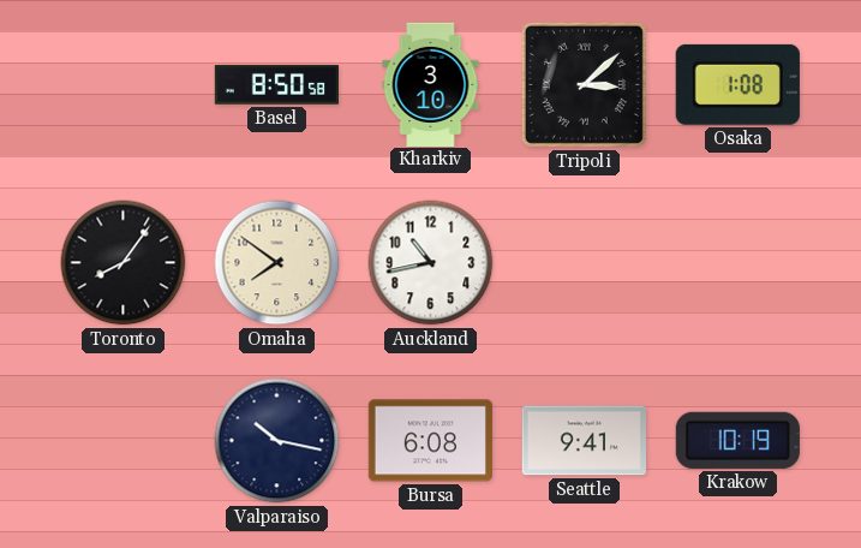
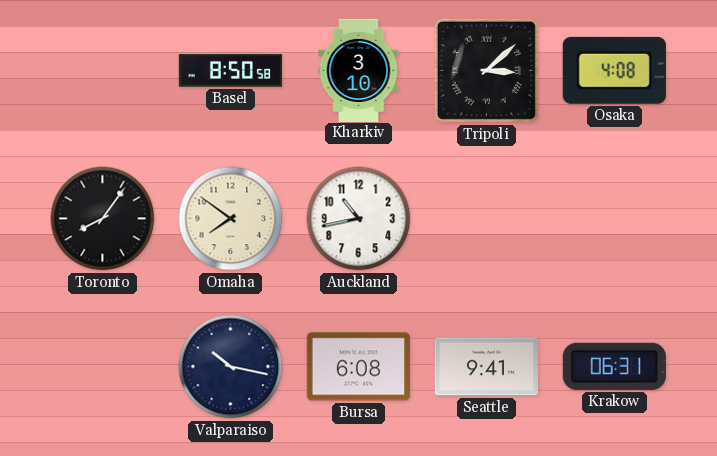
Osaka: 1:08 -> 4:08
Krakow: 10:19 -> 06:31
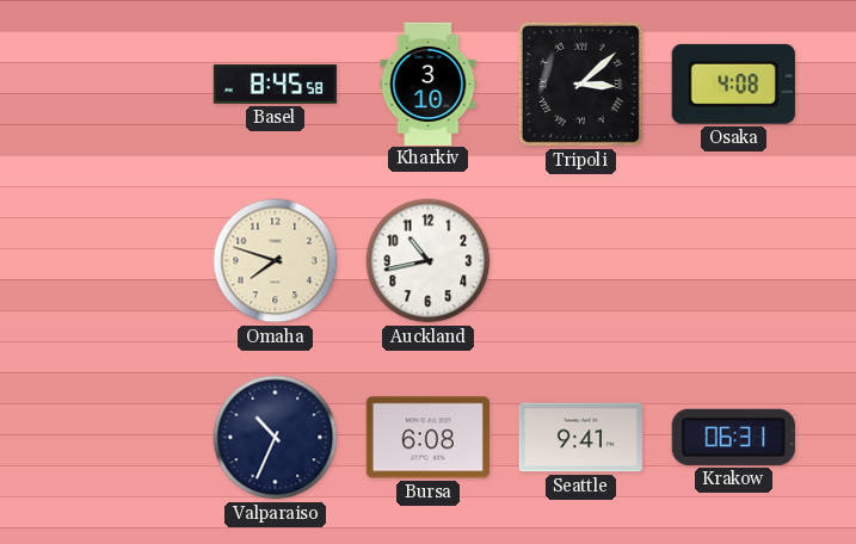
Basel: 8:50 -> 8:45
Toronto: 8:06 -> none
Omaha: 7:51 -> 7:48
Valparaiso: 10:17 -> 10:34
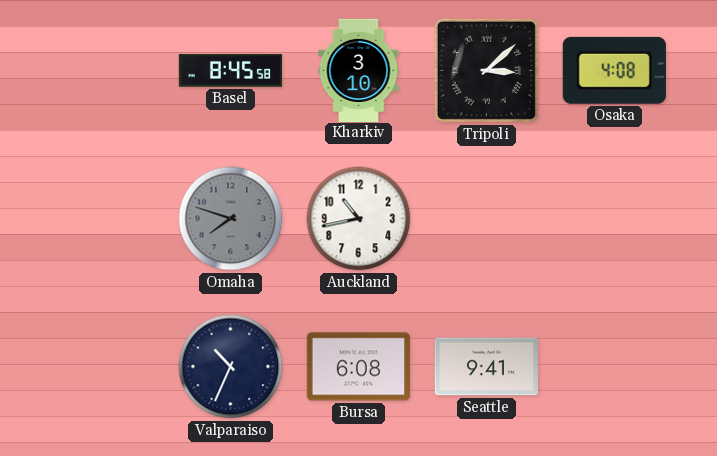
Omaha dial: cream -> grey
Krakow: 06:31 -> none
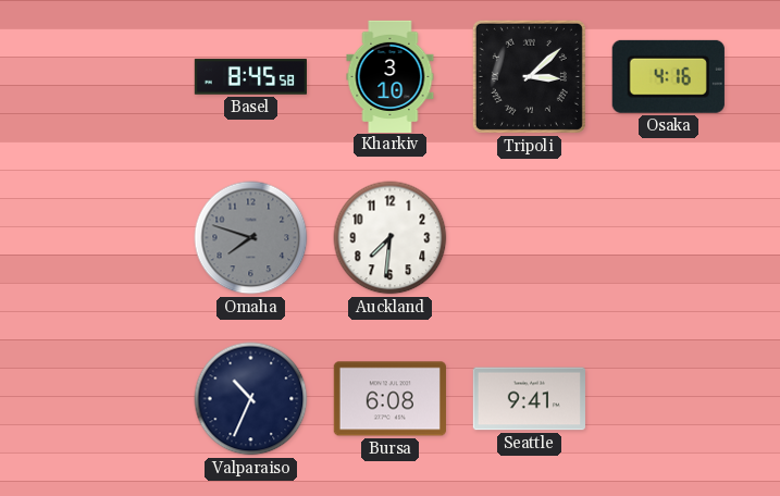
Osaka: 4:08 -> 4:16
Auckland: 10:43 -> 7:31
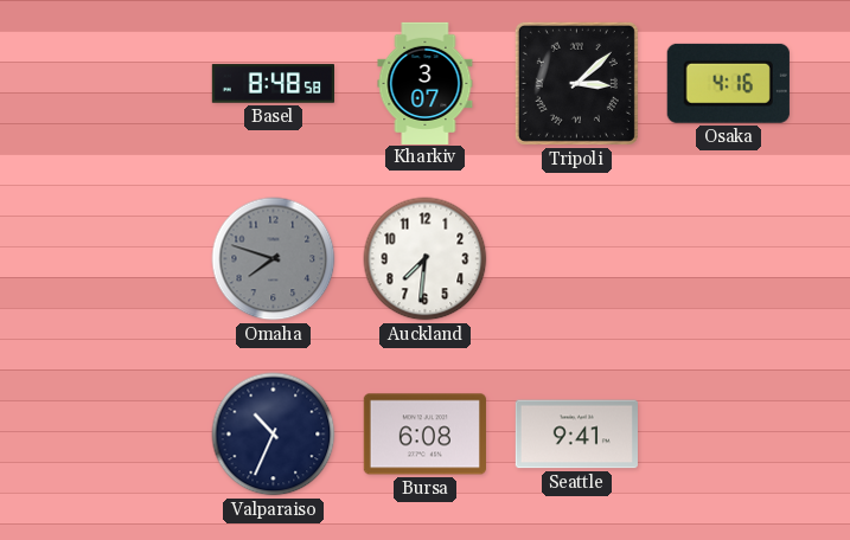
Basel: 8:45 -> 8:48
Kharkiv: 3:10 -> 3:07
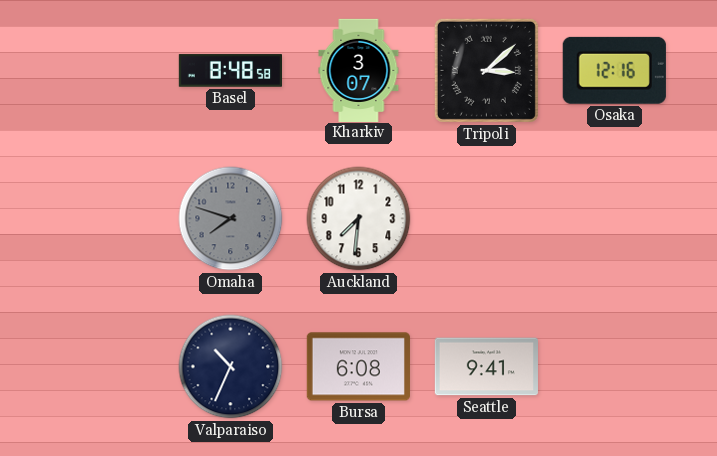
Osaka: 4:16 -> 12:16
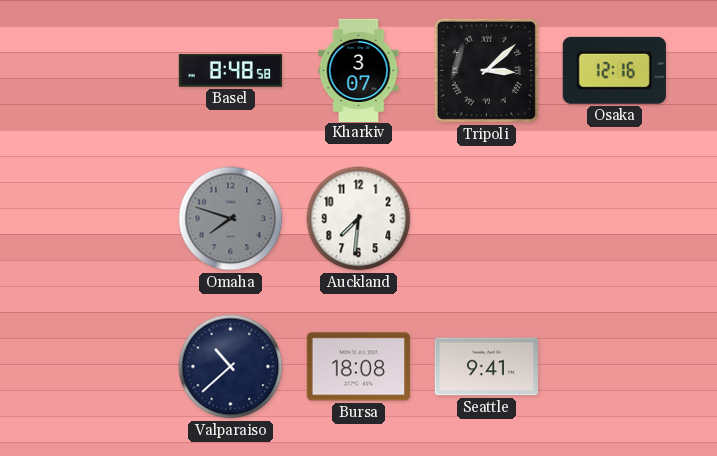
Valparaiso: 10:34 -> 10:38
Bursa: 6:08 -> 18:08
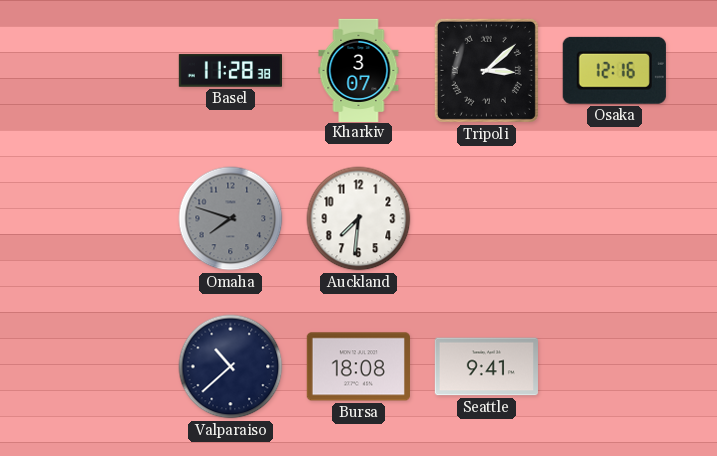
Basel: 8:48 -> 11:28
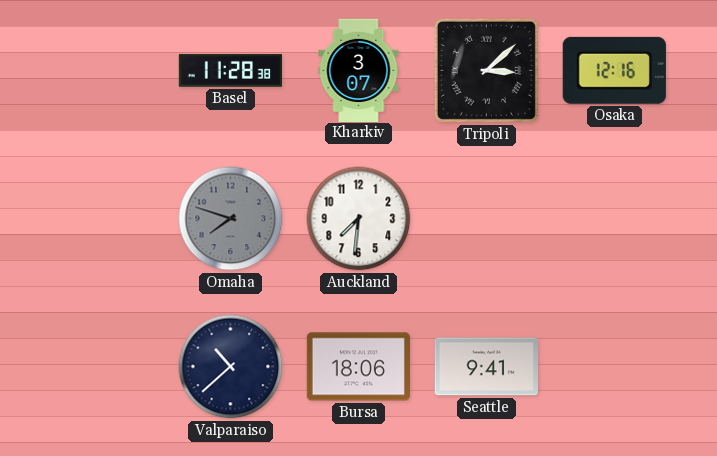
Bursa: 18:08 -> 18:06
